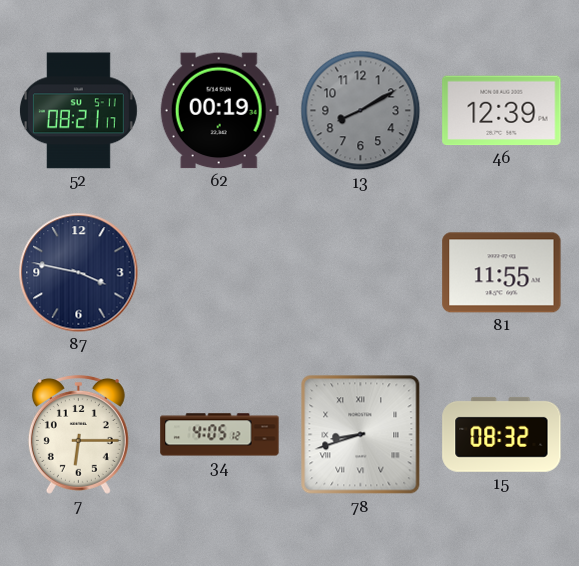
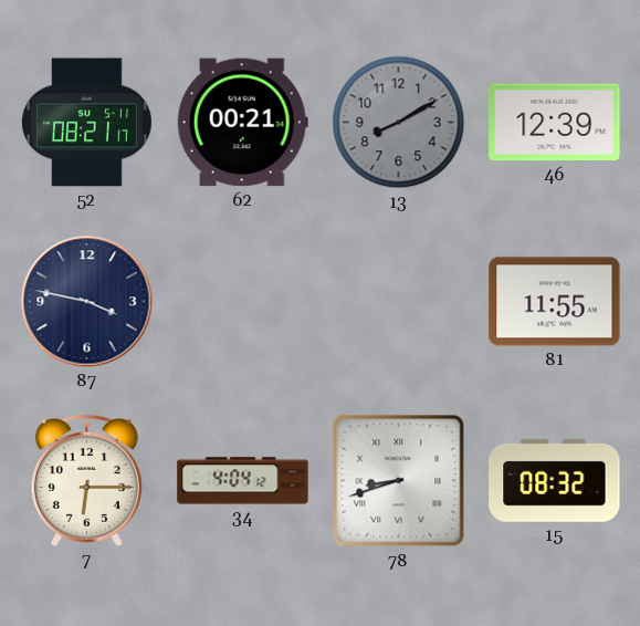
62: 00:19 -> 00:21
34: 4:05 -> 4:04
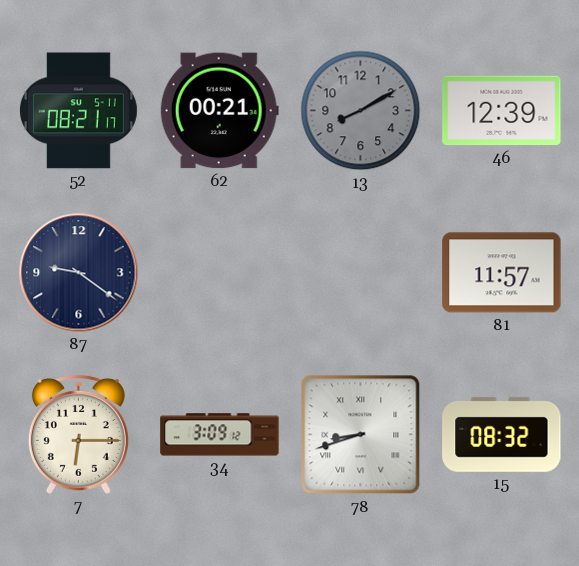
87: 3:47 -> 9:21
81: 11:55 -> 11:57
34: 4:04 -> 3:09
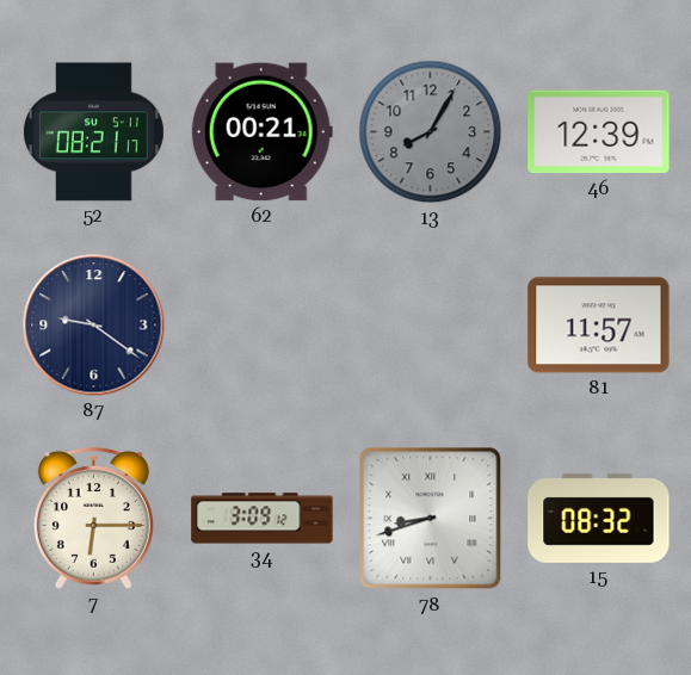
13: 8:10 -> 8:05
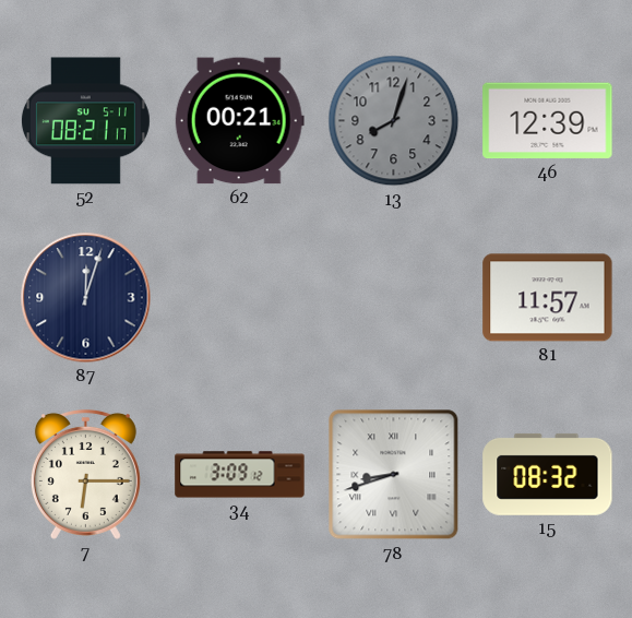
13: 8:05 -> 8:03
87: 9:21 -> 12:03
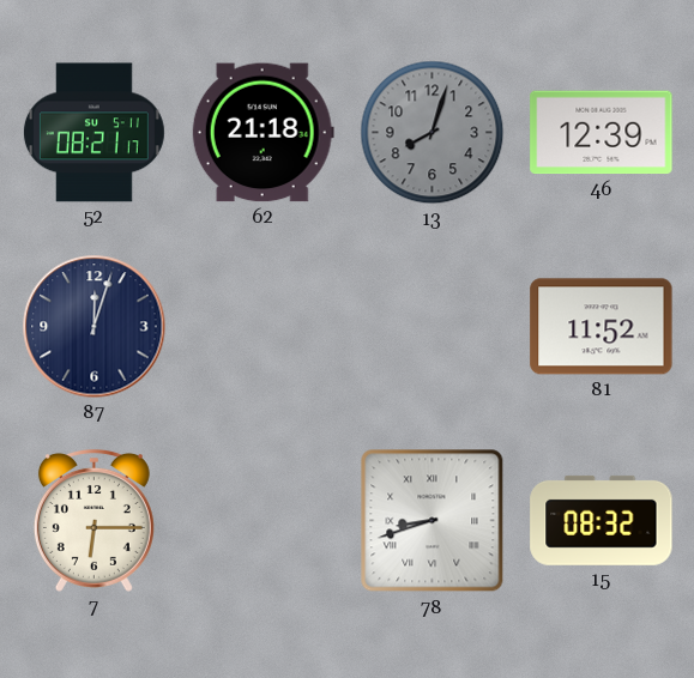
62: 00:21 -> 21:18
81: 11:57 -> 11:52
34: 3:09 -> none
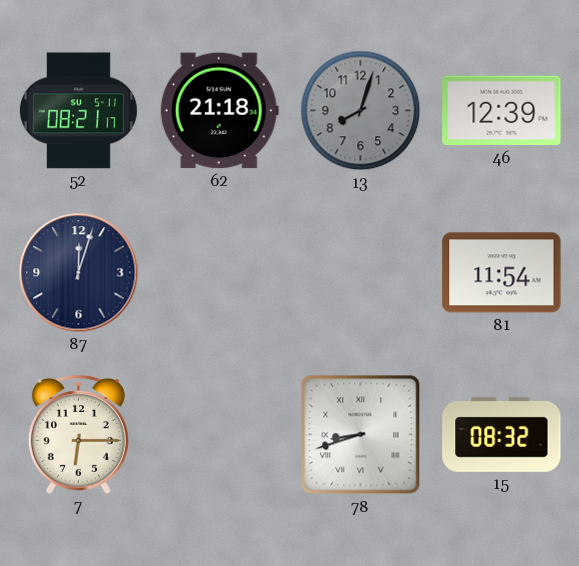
81: 11:52 -> 11:54
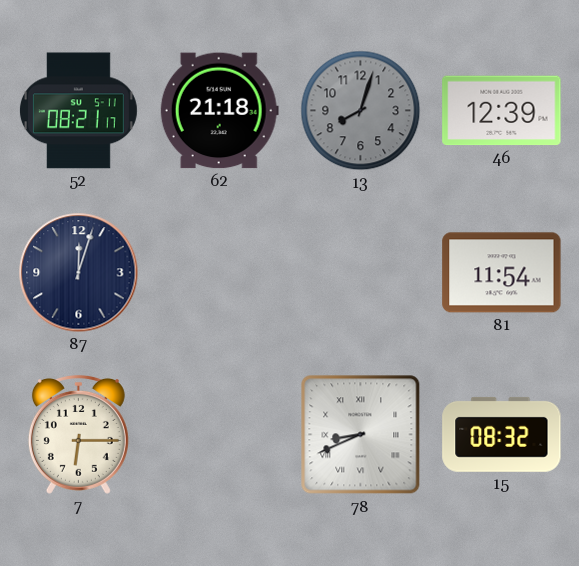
78: 8:42 -> 8:41
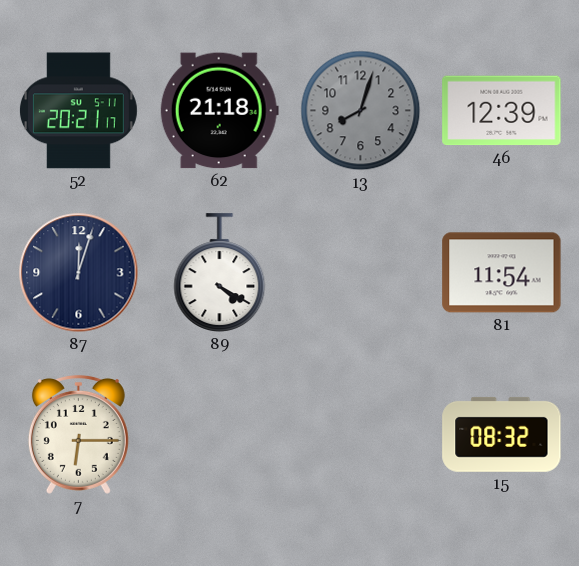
52: 08:21 -> 20:21
89: none -> 4:20
78: 8:41 -> none
